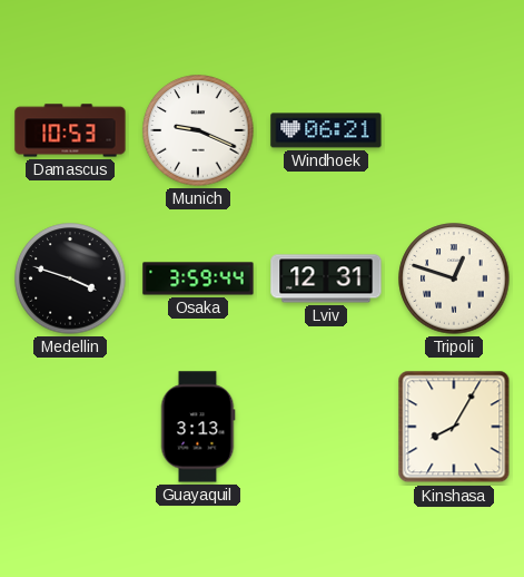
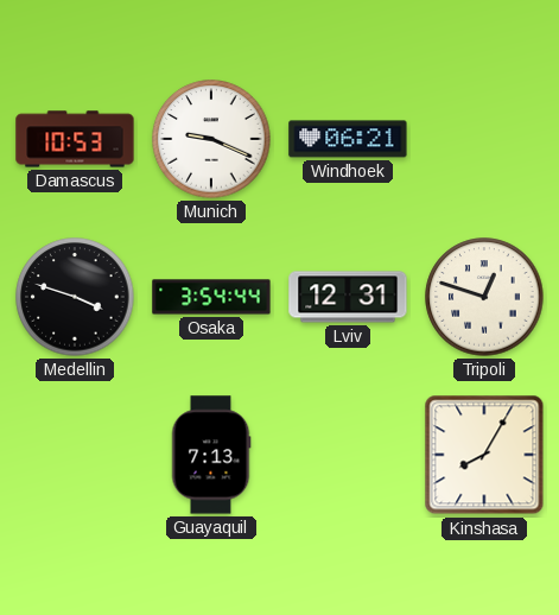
Osaka: 3:59 -> 3:54
Guayaquil: 3:13 -> 7:13
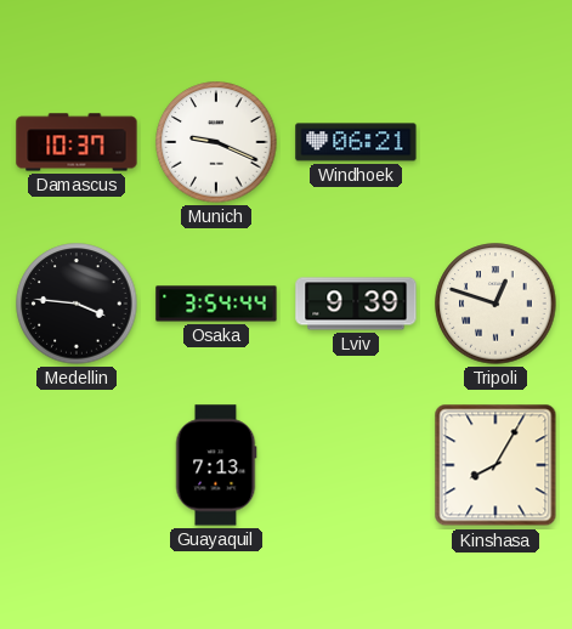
Damascus: 10:53 -> 10:37
Medellin: 3:48 -> 3:46
Lviv: 12:31 -> 9:39
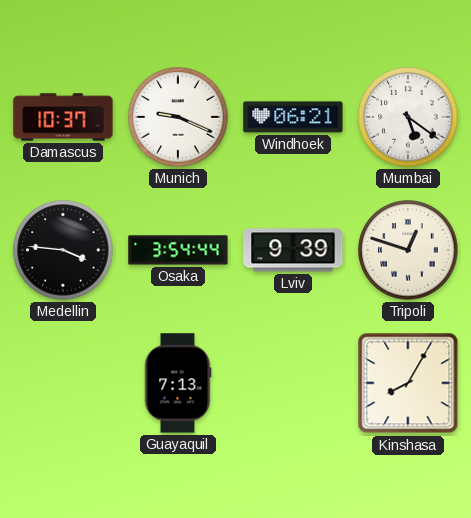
Mumbai: none -> 5:21
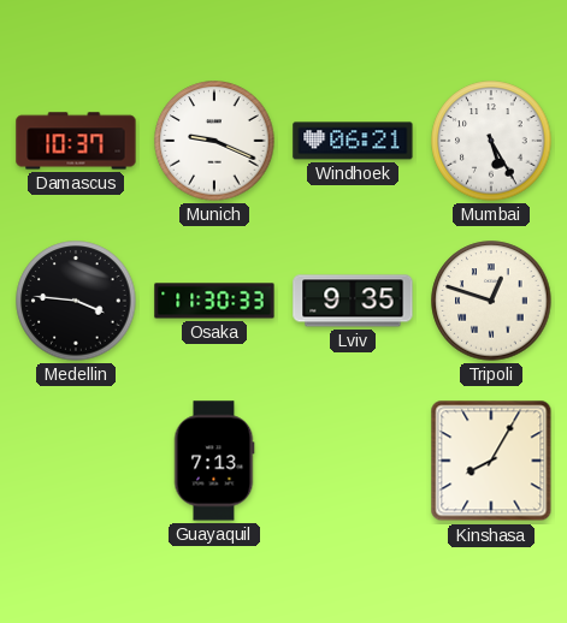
Mumbai: 5:21 -> 5:25
Osaka: 3:54 -> 11:30
Lviv: 9:39 -> 9:35
